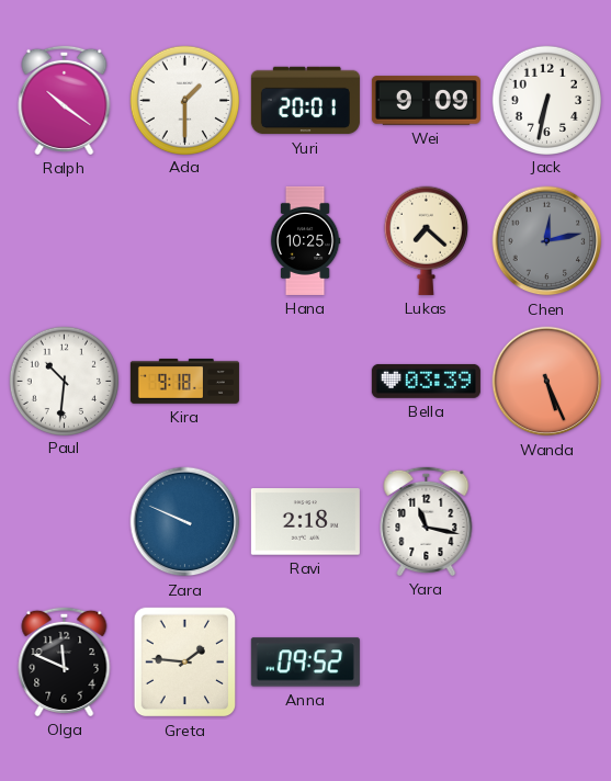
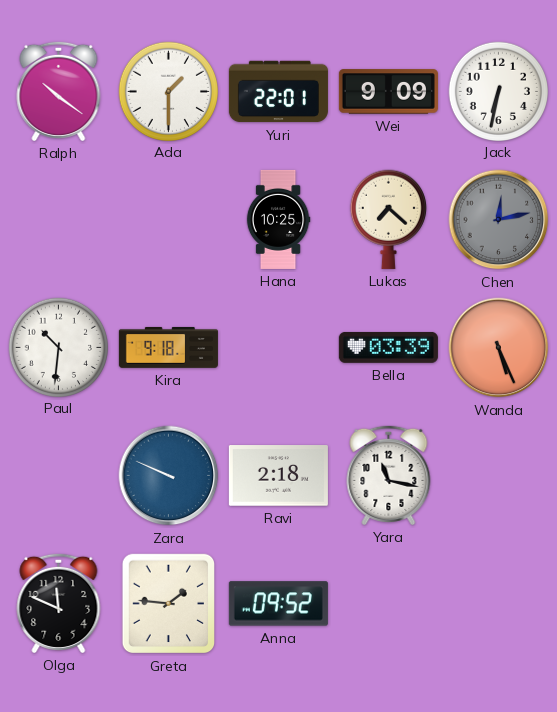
Yuri: 20:01 -> 22:01
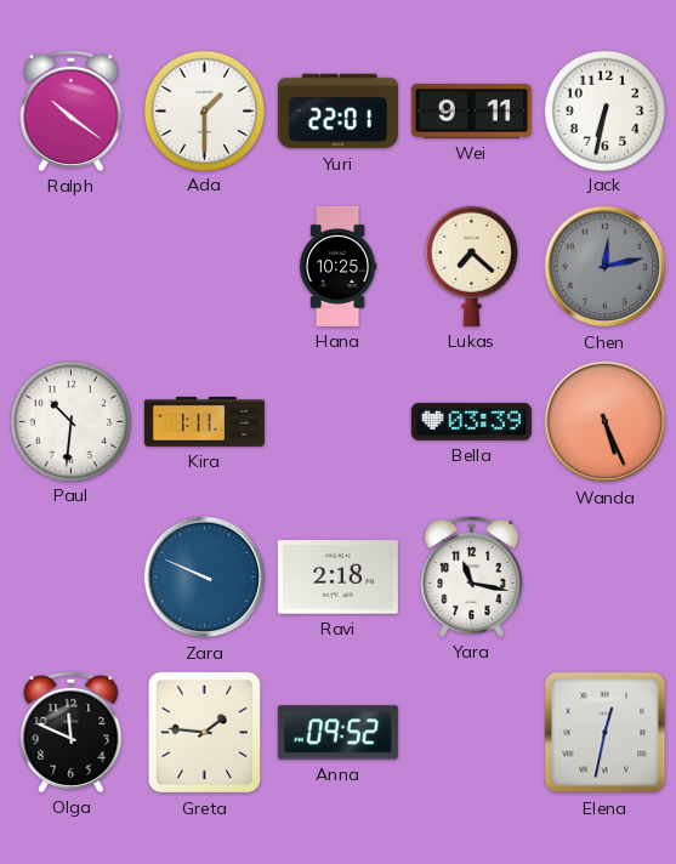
Wei: 9:09 -> 9:11
Kira: 9:18 -> 1:11
Elena: none -> 12:32
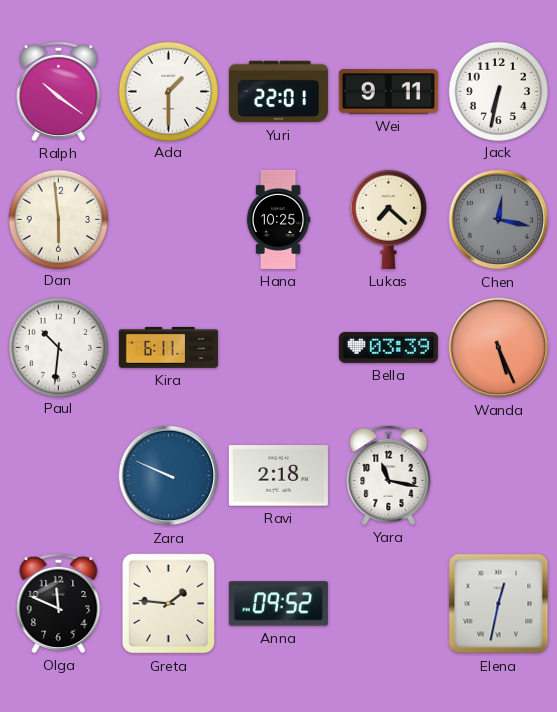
Dan: none -> 5:59
Chen: 12:13 -> 12:17
Kira: 1:11 -> 6:11
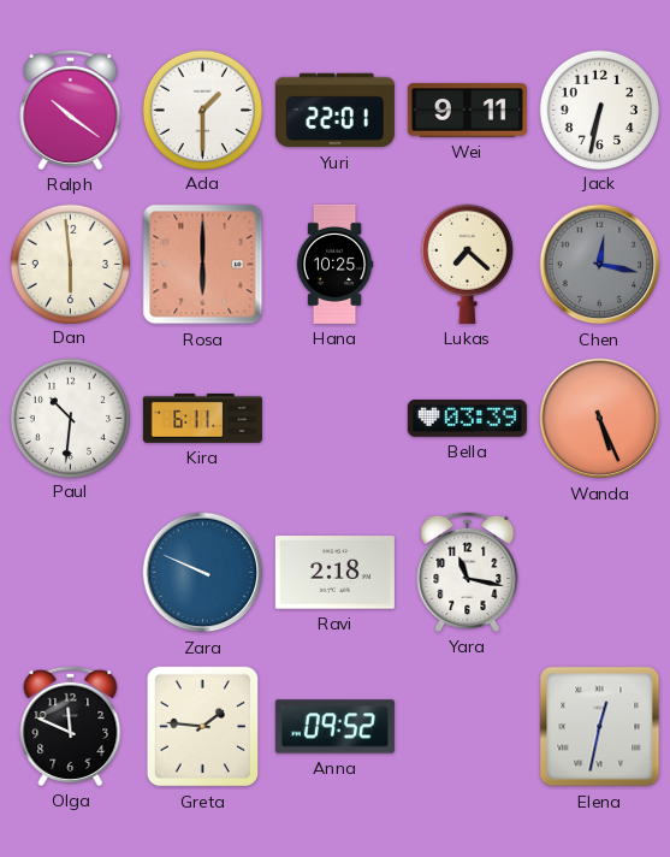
Rosa: none -> 6:00
